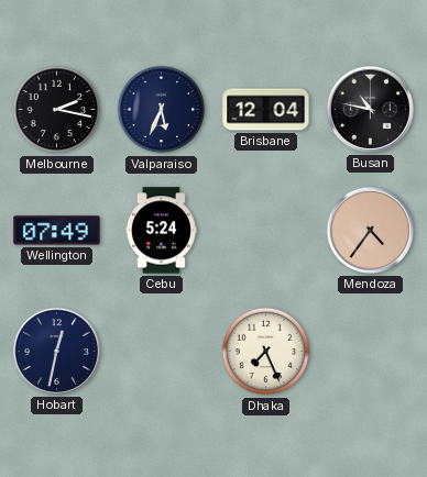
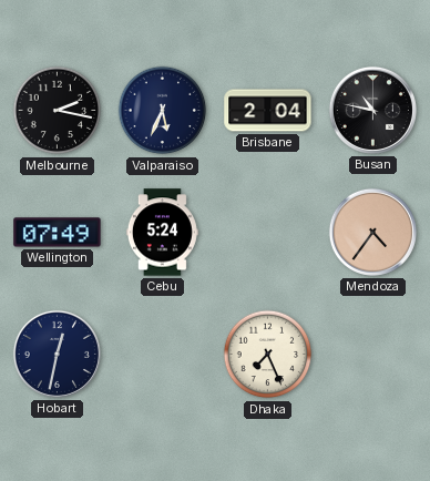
Brisbane: 12:04 -> 2:04
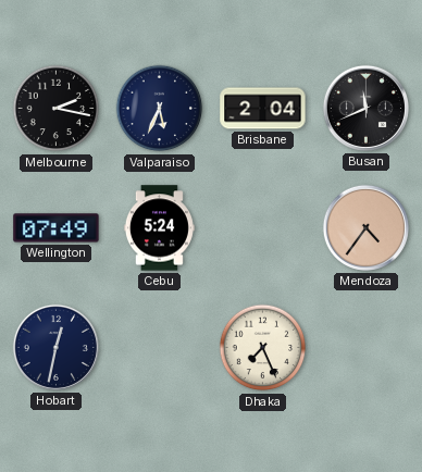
Busan: 10:47 -> 11:41
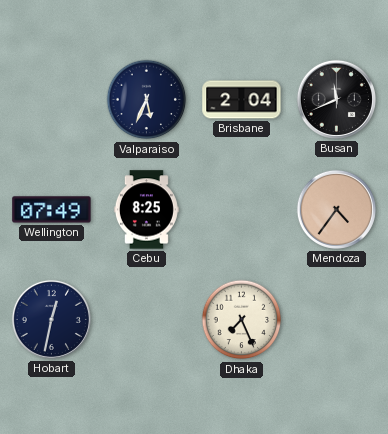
Melbourne: 2:17 -> none
Cebu: 5:24 -> 8:25
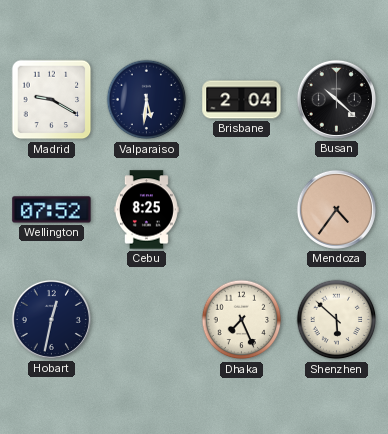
Madrid: none -> 9:20
Valparaiso: 5:34 -> 5:31
Busan: 11:41 -> 10:22
Wellington: 07:49 -> 07:52
Shenzhen: none -> 5:52
